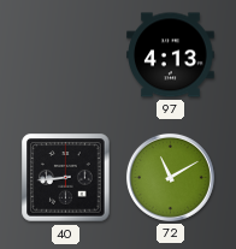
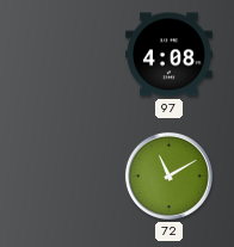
97: 4:13 -> 4:08
40: 8:44 -> none
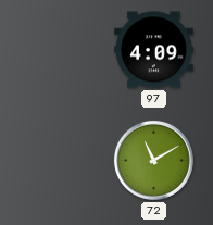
97: 4:08 -> 4:09
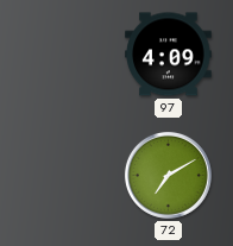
72: 11:10 -> 7:10
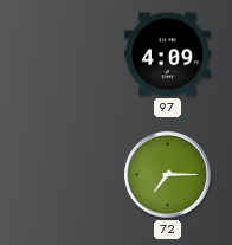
72: 7:10 -> 7:15
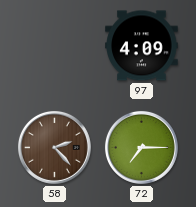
58: none -> 2:23
